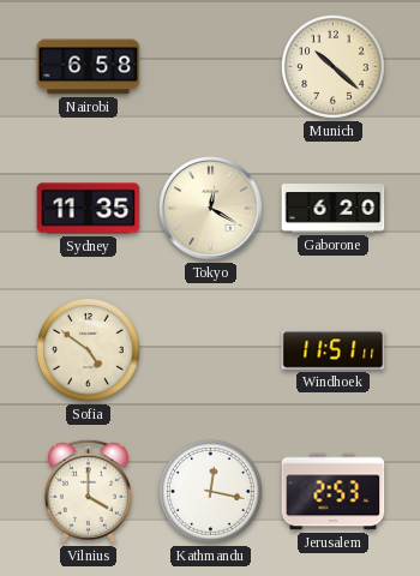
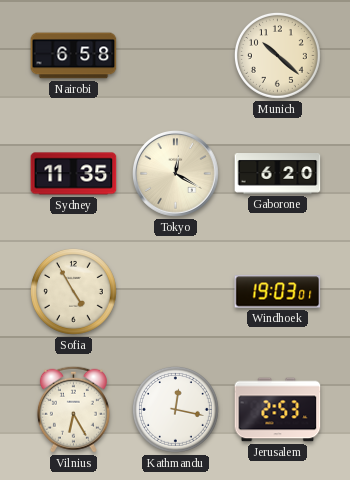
Sofia: 4:51 -> 4:55
Windhoek: 11:51 -> 19:03
Vilnius: 4:00 -> 6:25
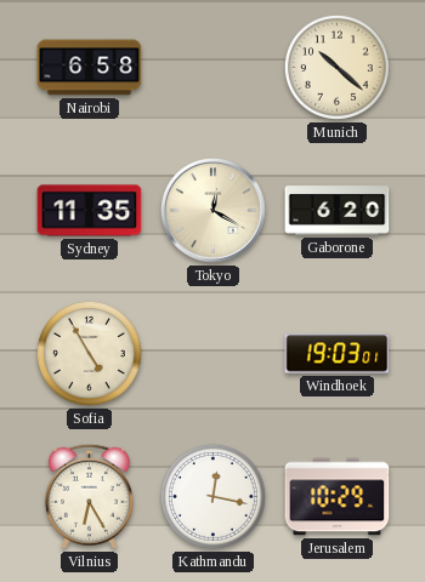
Jerusalem: 2:53 -> 10:29
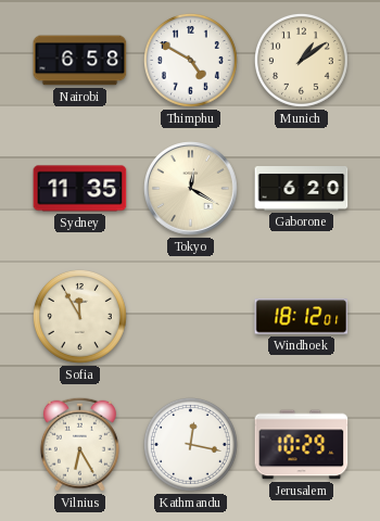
Thimphu: none -> 4:50
Munich: 10:22 -> 1:09
Sofia: 4:55 -> 11:55
Windhoek: 19:03 -> 18:12
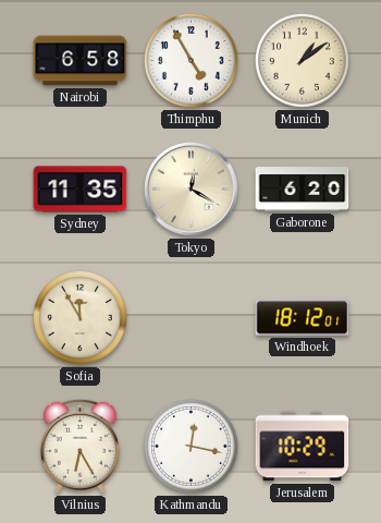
Thimphu: 4:50 -> 4:55
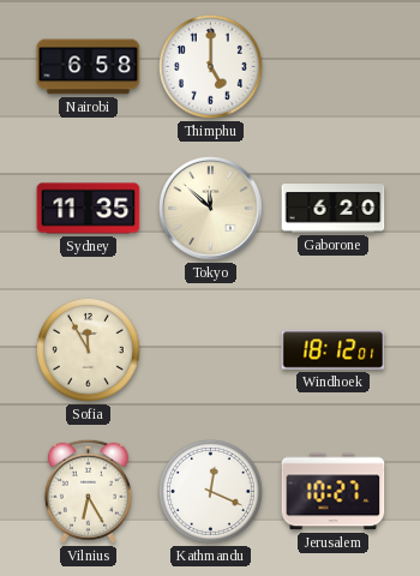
Thimphu: 4:55 -> 5:00
Munich: 1:09 -> none
Tokyo: 12:20 -> 11:52
Kathmandu: 12:17 -> 12:19
Jerusalem: 10:29 -> 10:27
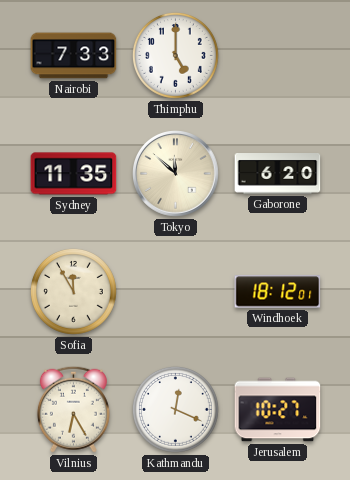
Nairobi: 6:58 -> 7:33
